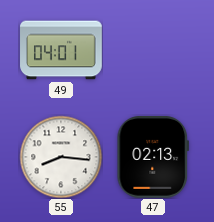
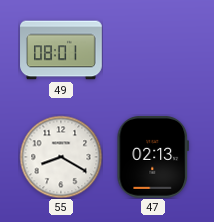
49: 04:01 -> 08:01
55: 8:16 -> 8:20
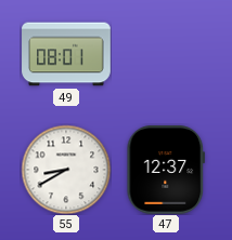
55: 8:20 -> 8:40
47: 02:13 -> 12:37
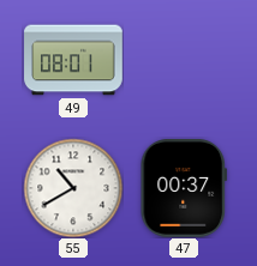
55: 8:40 -> 10:40
47: 12:37 -> 00:37
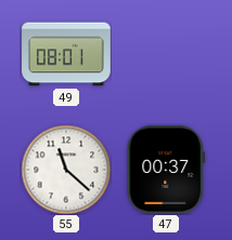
55: 10:40 -> 11:22
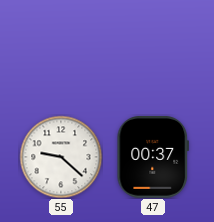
49: 08:01 -> none
55: 11:22 -> 9:22
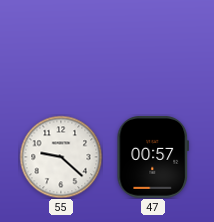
47: 00:37 -> 00:57
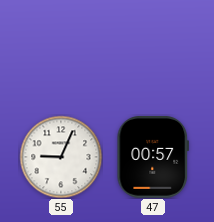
55: 9:22 -> 9:04
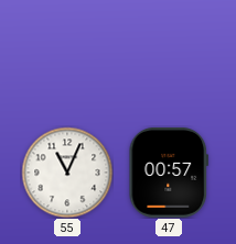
55: 9:04 -> 11:04
